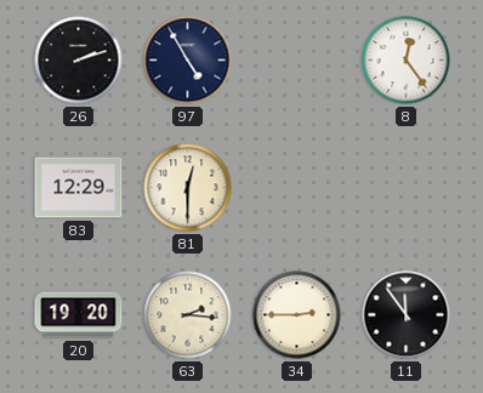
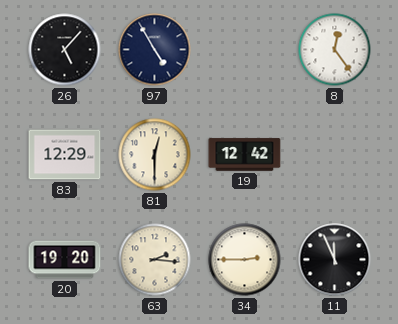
26: 2:12 -> 5:07
19: none -> 12:42
11: 11:54 -> 11:56
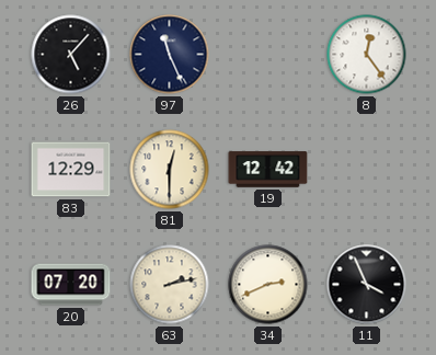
97: 4:55 -> 11:26
20: 19:20 -> 07:20
63: 2:16 -> 2:13
34: 2:45 -> 2:41
11: 11:56 -> 3:56
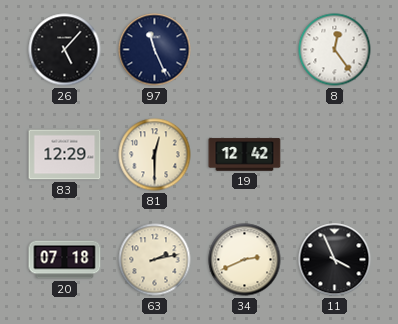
20: 07:20 -> 07:18
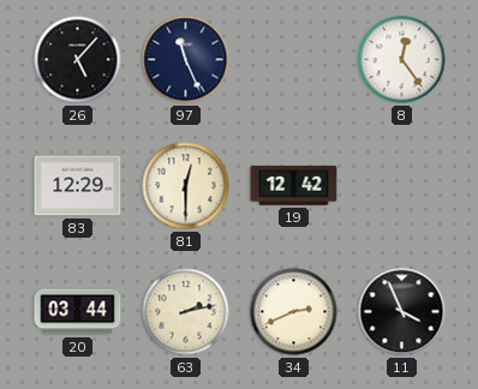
20: 07:18 -> 03:44
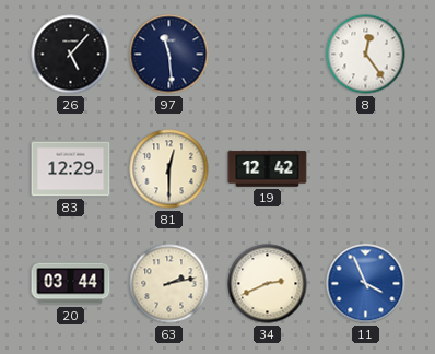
97: 11:26 -> 11:29
11 dial: black -> blue
